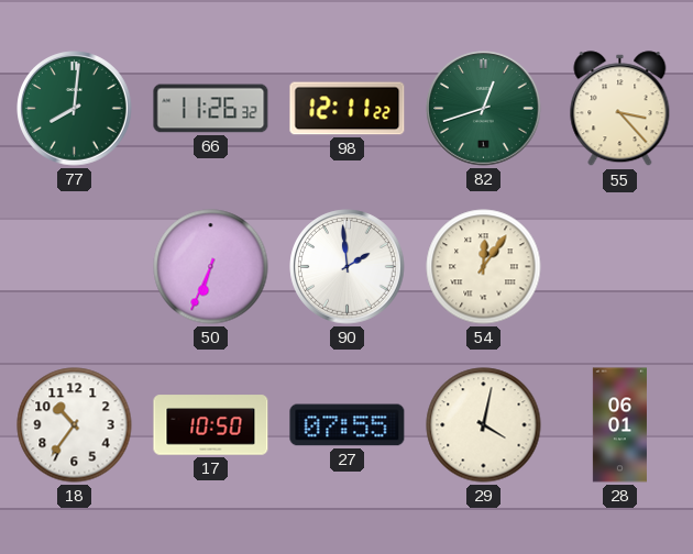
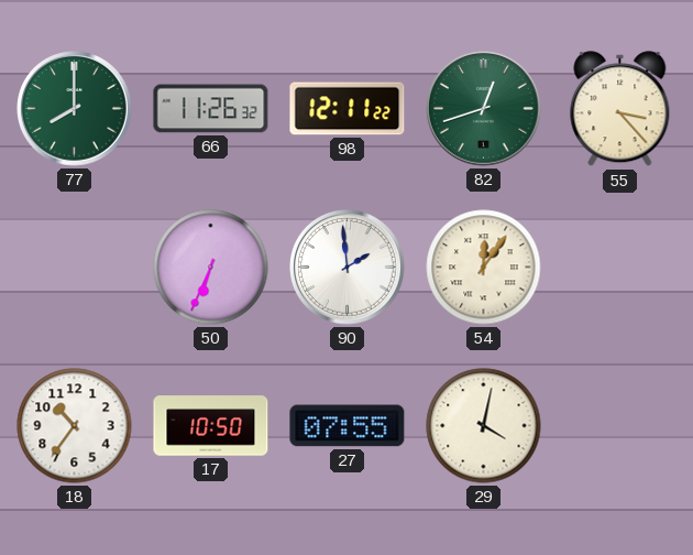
77: 8:01 -> 8:00
28: 06:01 -> none
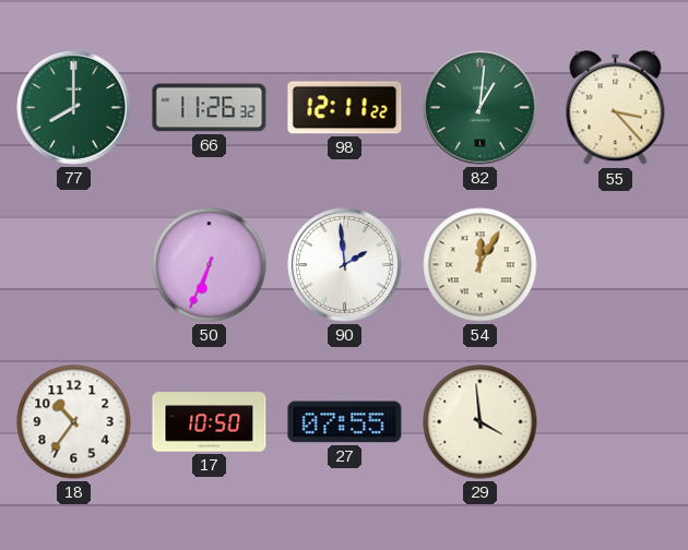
82: 12:42 -> 1:01
54: 12:06 -> 12:05
29: 4:02 -> 3:59
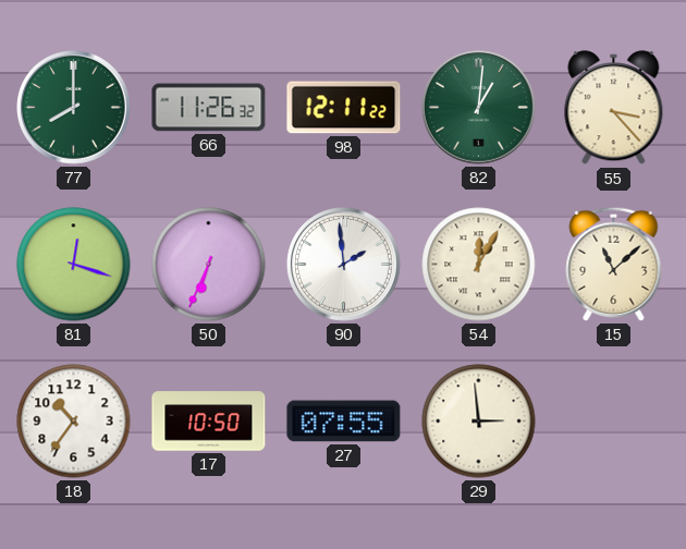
81: none -> 12:18
15: none -> 11:08
29: 3:59 -> 2:59
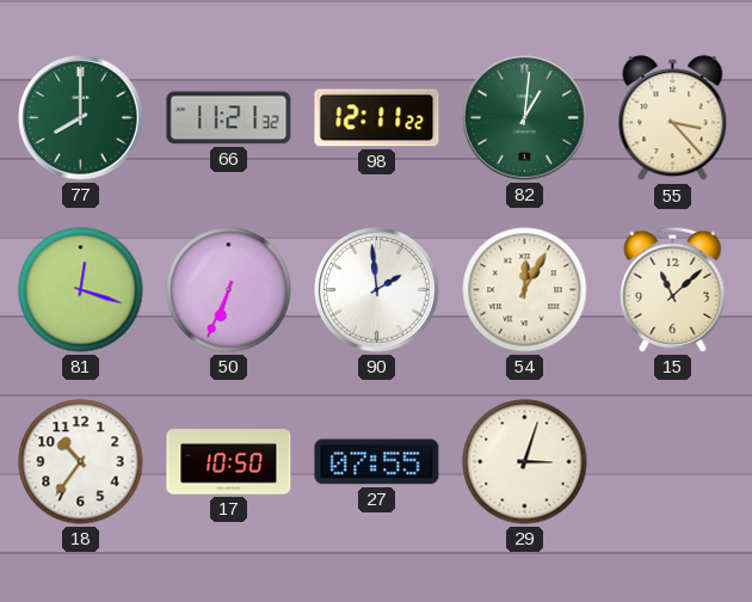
66: 11:26 -> 11:21
29: 2:59 -> 3:03
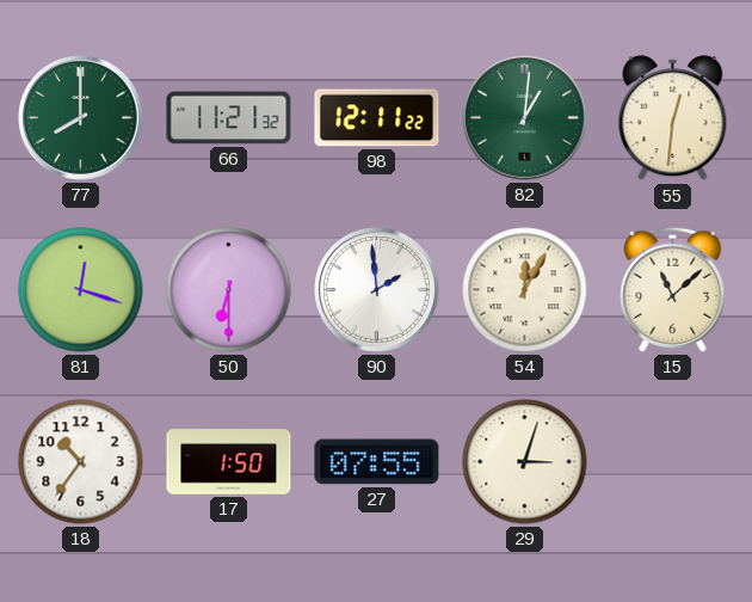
55: 3:23 -> 12:31
50: 6:34 -> 6:30
17: 10:50 -> 1:50
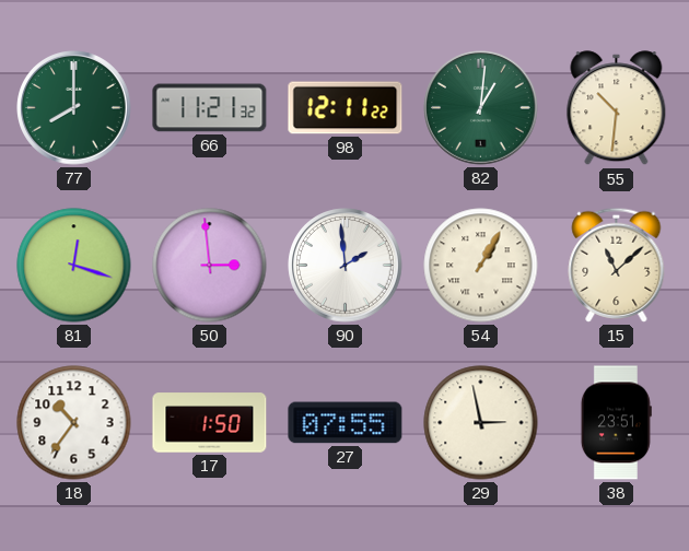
55: 12:31 -> 10:31
50: 6:30 -> 2:59
54: 12:05 -> 1:05
29: 3:03 -> 2:58
38: none -> 23:51
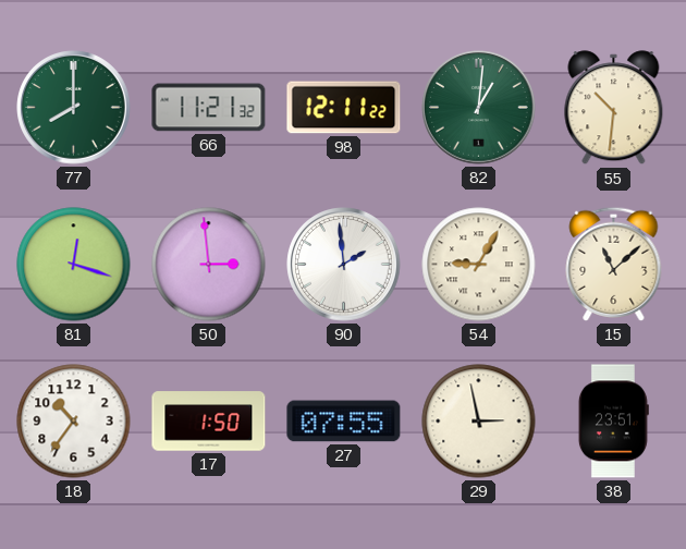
54: 1:05 -> 9:05
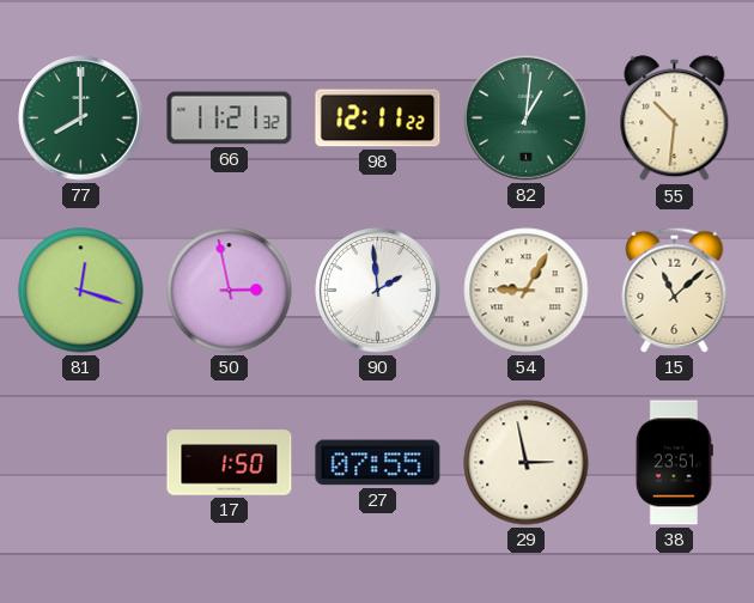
50: 2:59 -> 2:58
18: 10:36 -> none
